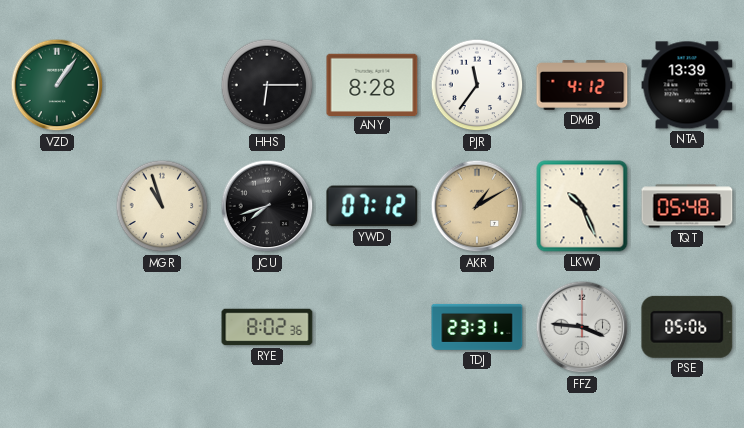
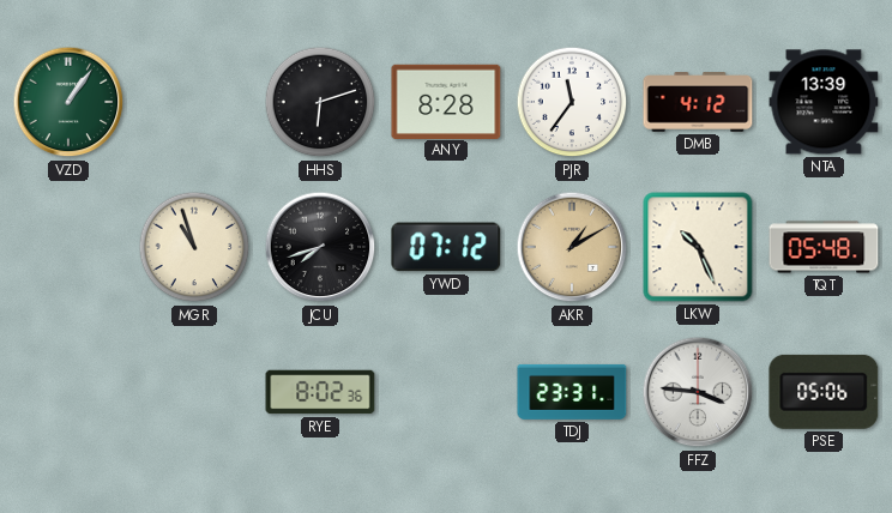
HHS: 6:15 -> 6:12
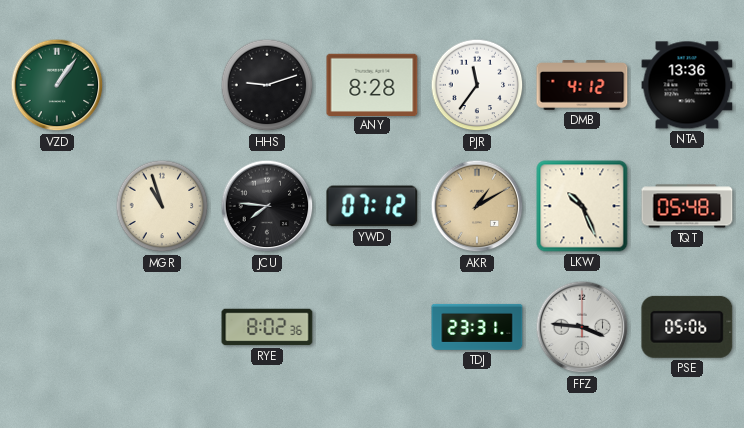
HHS: 6:12 -> 9:12
NTA: 13:39 -> 13:36
JCU: 7:42 -> 7:46
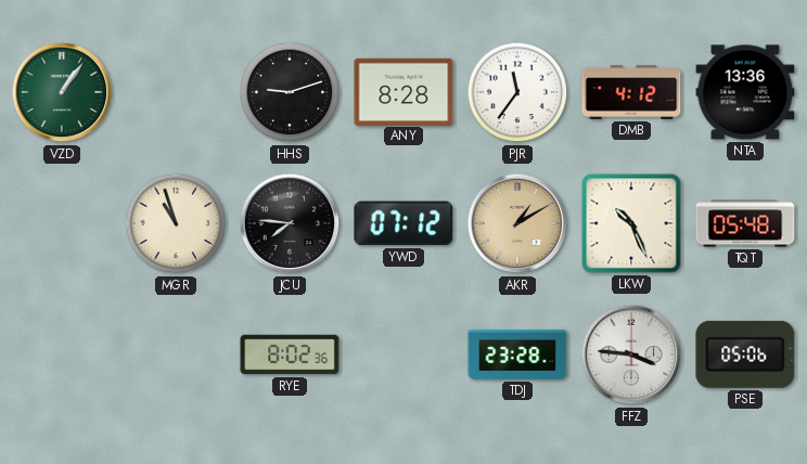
TDJ: 23:31 -> 23:28
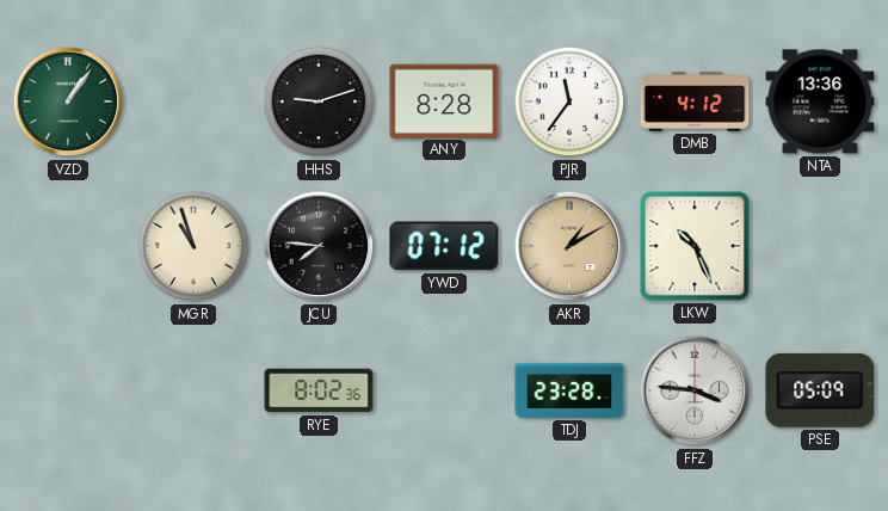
TQT: 05:48 -> none
PSE: 05:06 -> 05:09
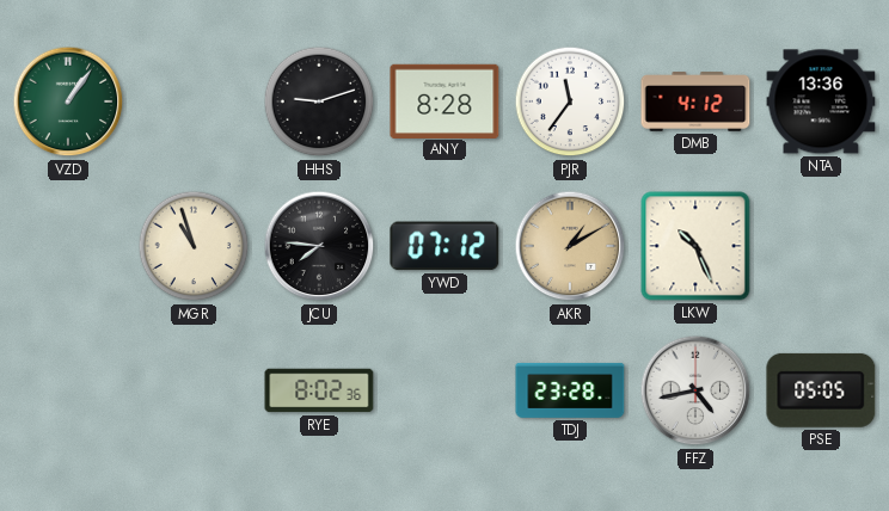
FFZ: 3:46 -> 4:43
PSE: 05:09 -> 05:05
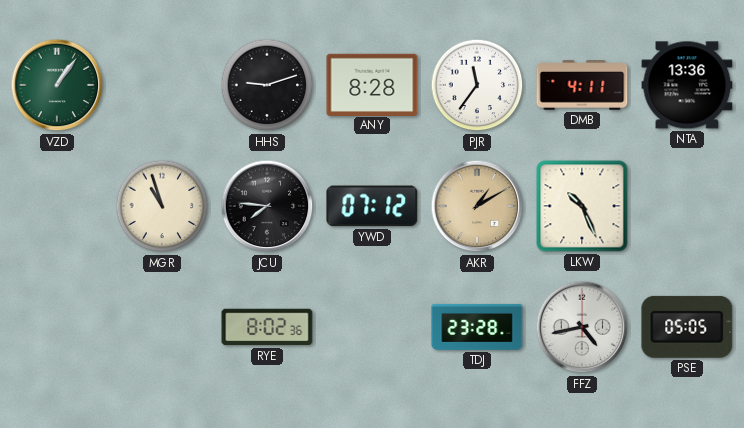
DMB: 4:12 -> 4:11
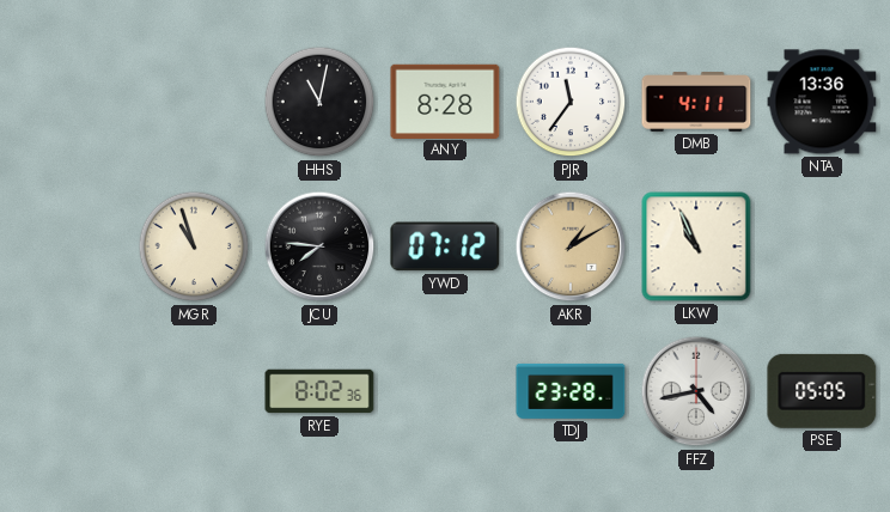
VZD: 1:06 -> none
HHS: 9:12 -> 11:02
LKW: 10:26 -> 10:56
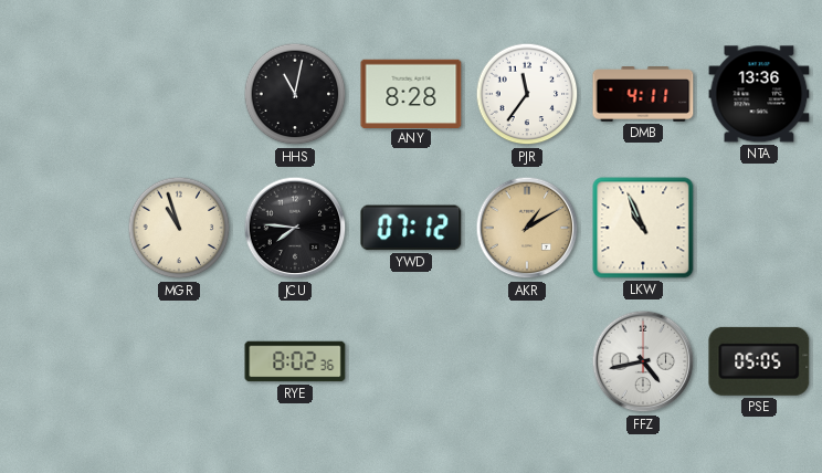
TDJ: 23:28 -> none
